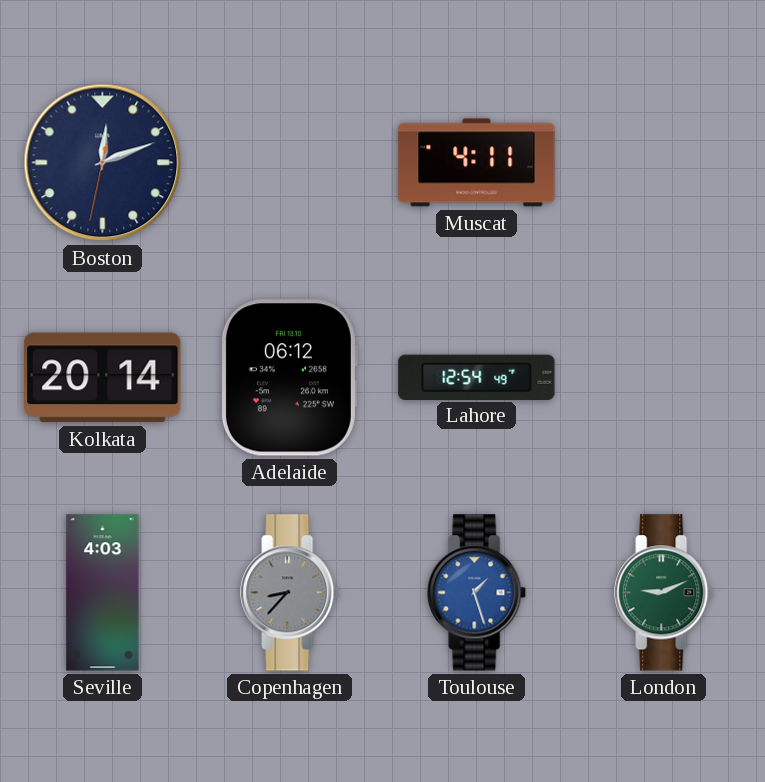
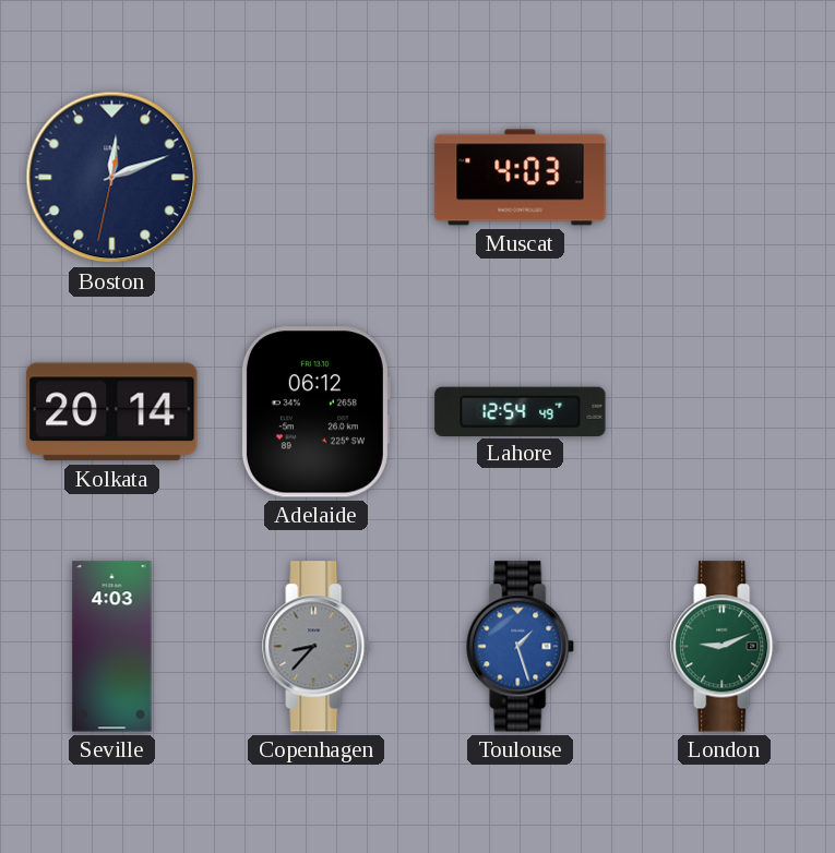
Muscat: 4:11 -> 4:03
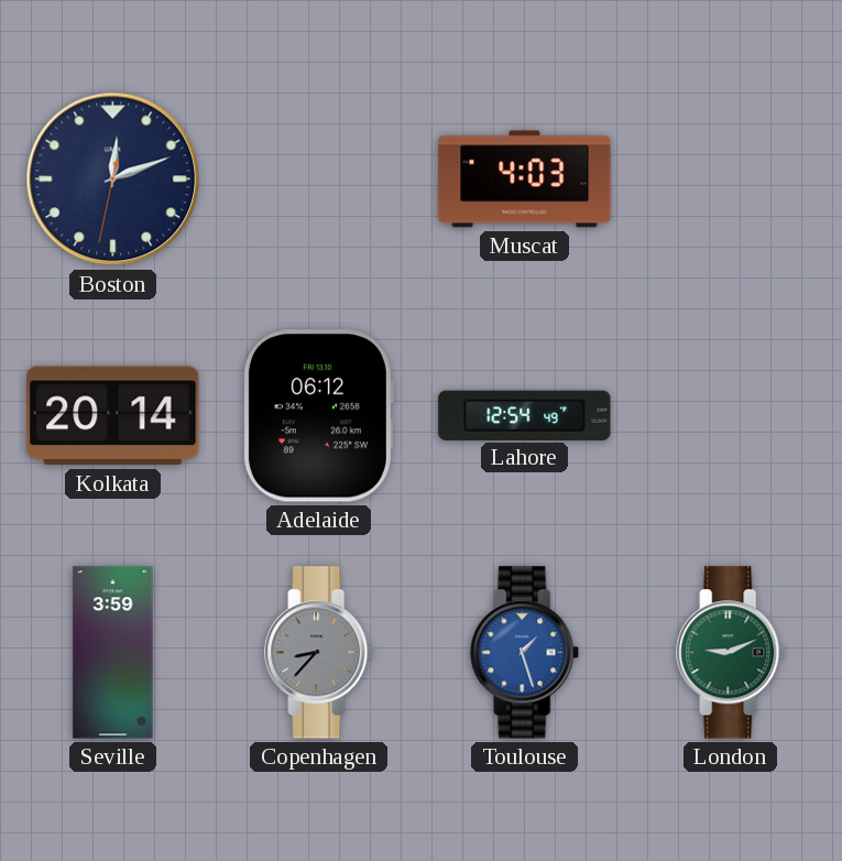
Seville: 4:03 -> 3:59
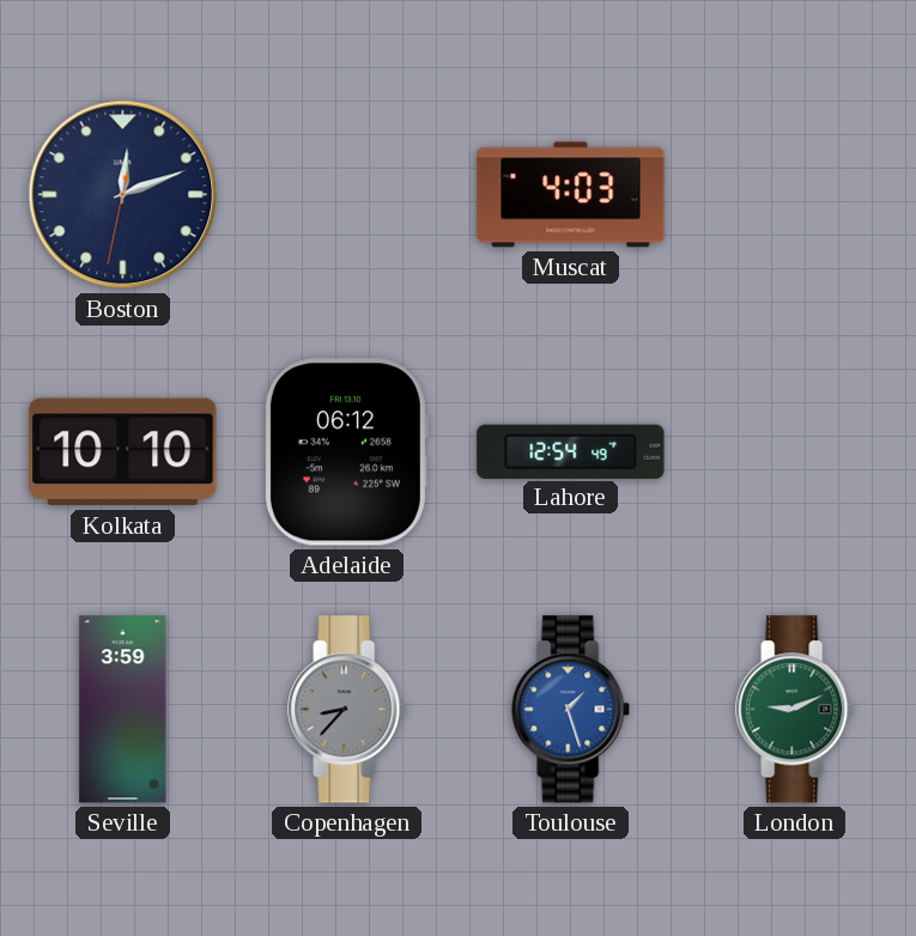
Kolkata: 20:14 -> 10:10
